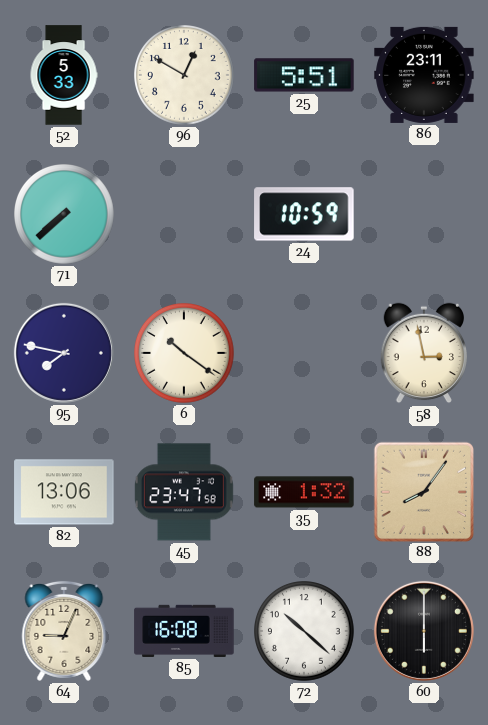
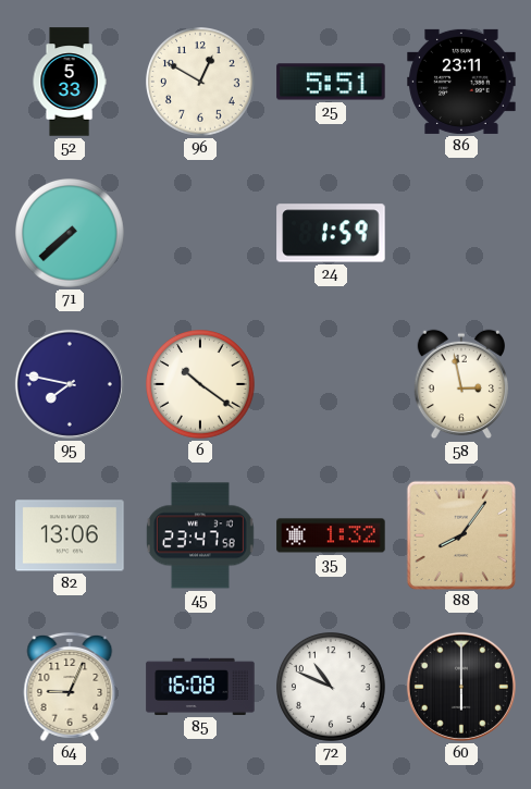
24: 10:59 -> 1:59
72: 10:22 -> 10:49
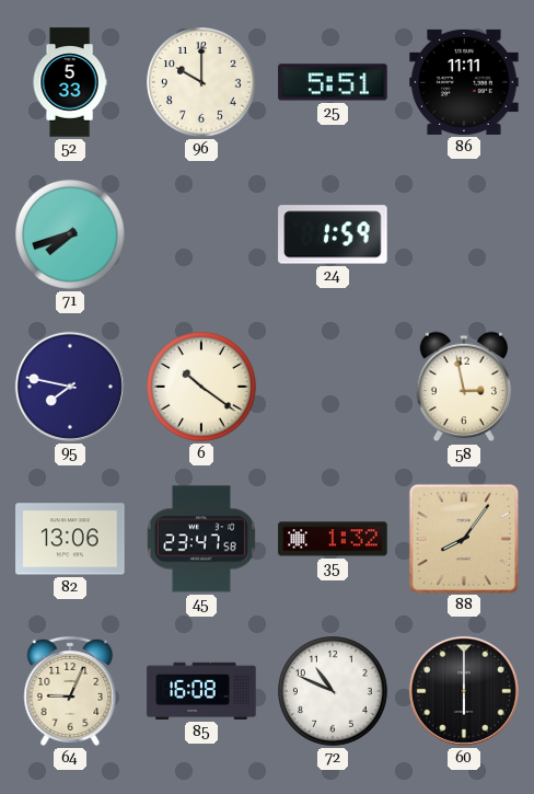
96: 12:50 -> 10:00
86: 23:11 -> 11:11
71: 7:38 -> 7:42
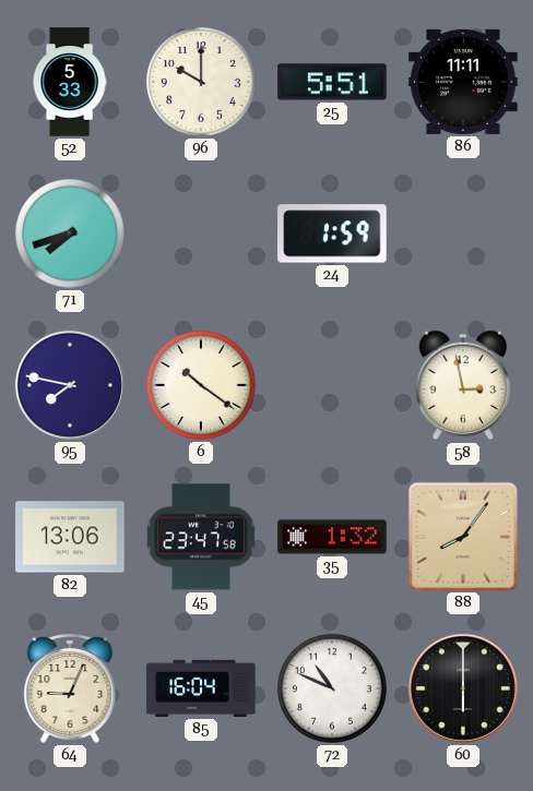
85: 16:08 -> 16:04
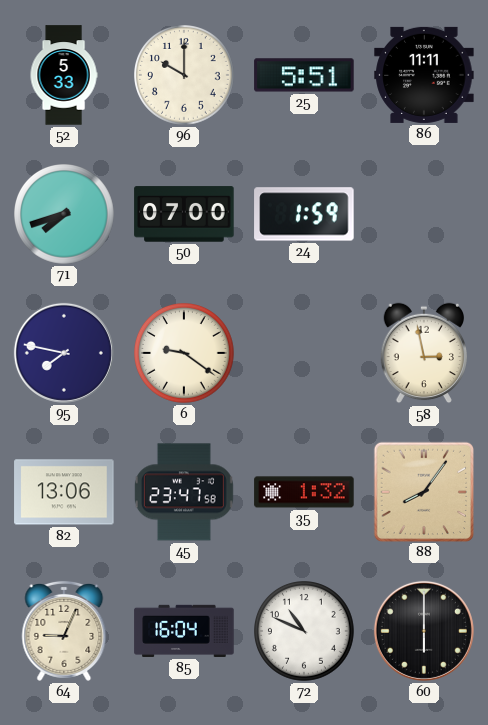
50: none -> 07:00
6: 10:21 -> 9:21
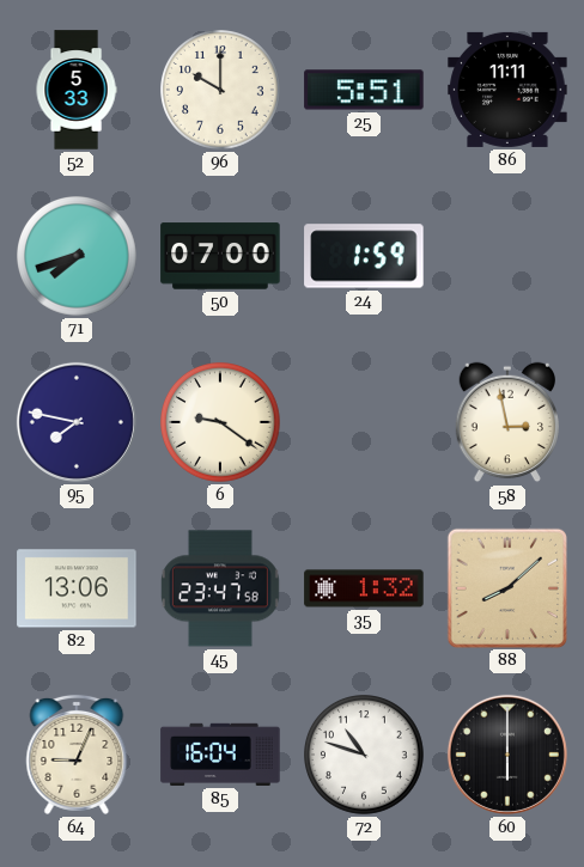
88: 8:06 -> 8:08
72: 10:49 -> 10:48
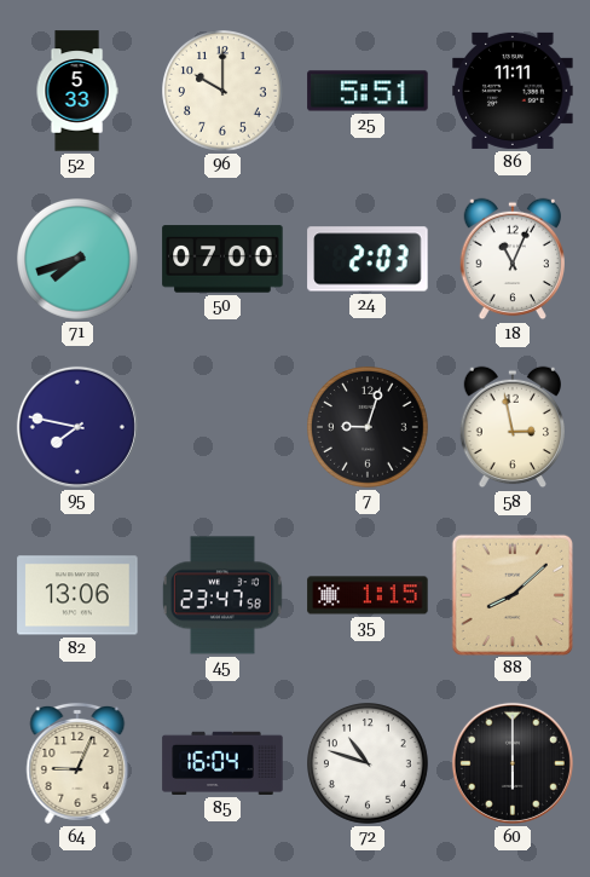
24: 1:59 -> 2:03
18: none -> 11:04
6: 9:21 -> none
7: none -> 9:03
35: 1:32 -> 1:15
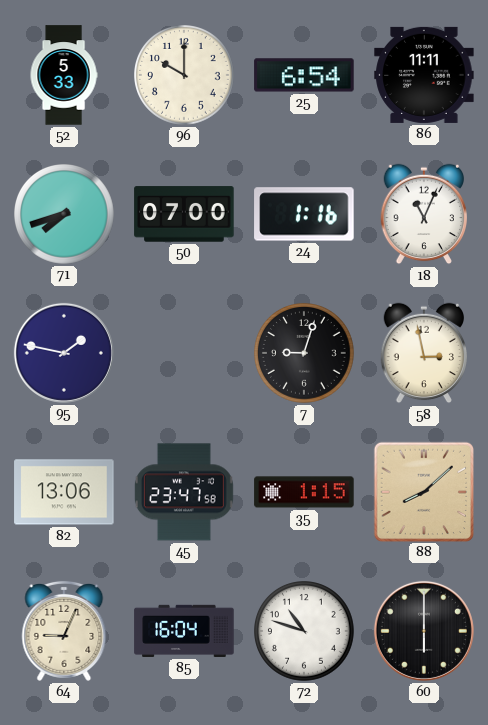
25: 5:51 -> 6:54
24: 2:03 -> 1:16
95: 7:47 -> 1:47
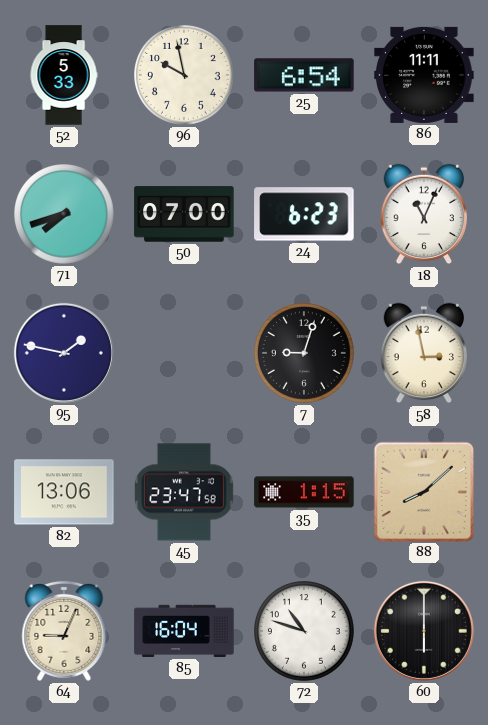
96: 10:00 -> 9:58
24: 1:16 -> 6:23
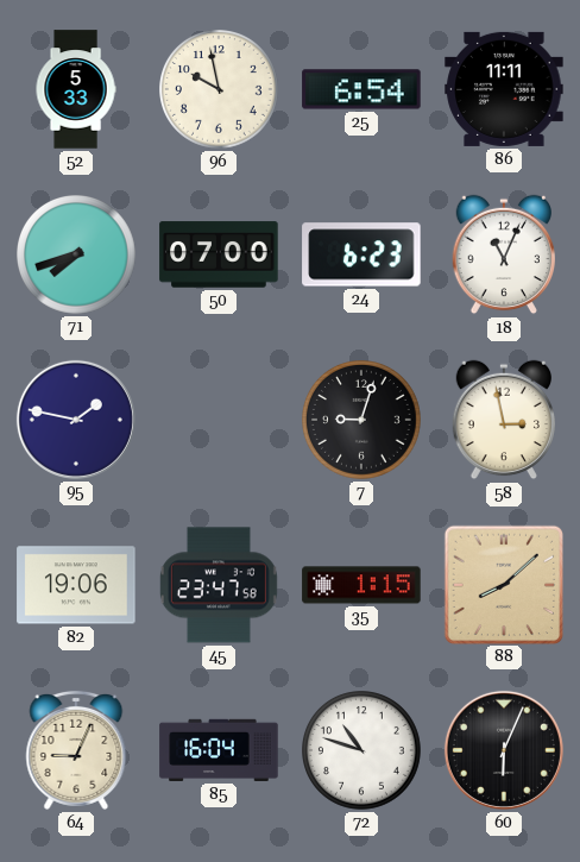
82: 13:06 -> 19:06
60: 6:00 -> 6:04
